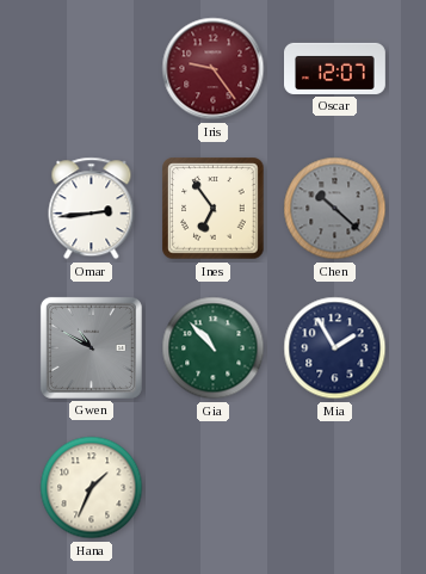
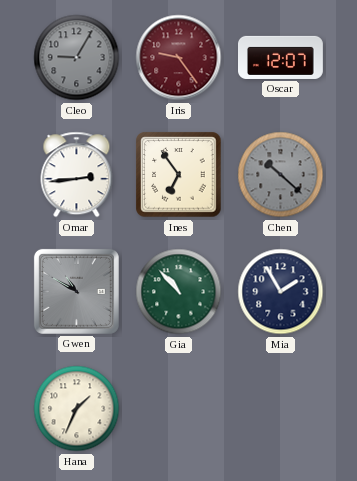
Cleo: none -> 9:05
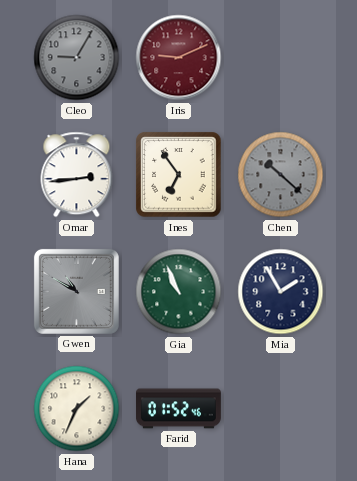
Iris: 9:24 -> 9:11
Oscar: 12:07 -> none
Gia: 10:53 -> 10:56
Farid: none -> 01:52
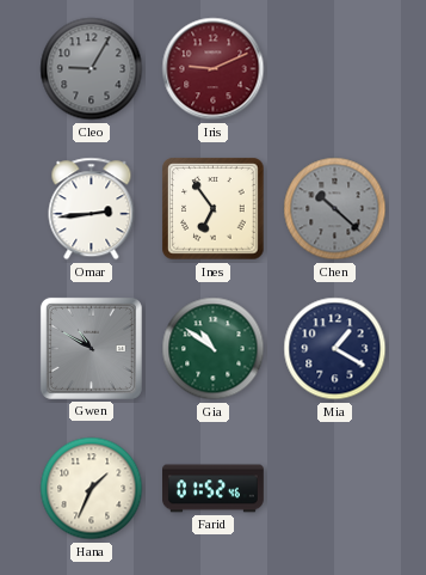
Gia: 10:56 -> 10:51
Mia: 1:55 -> 1:20
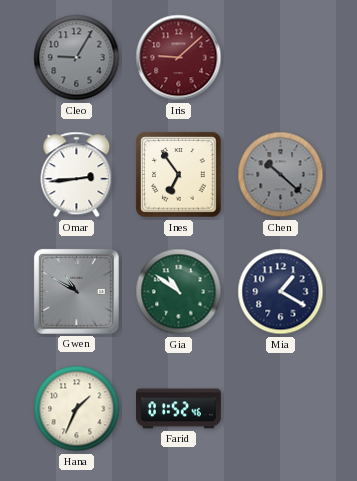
Iris: 9:11 -> 9:08
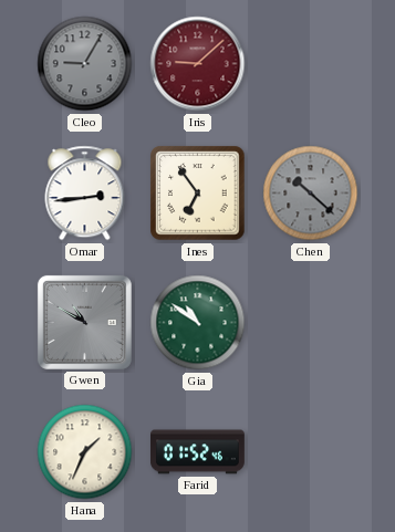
Mia: 1:20 -> none
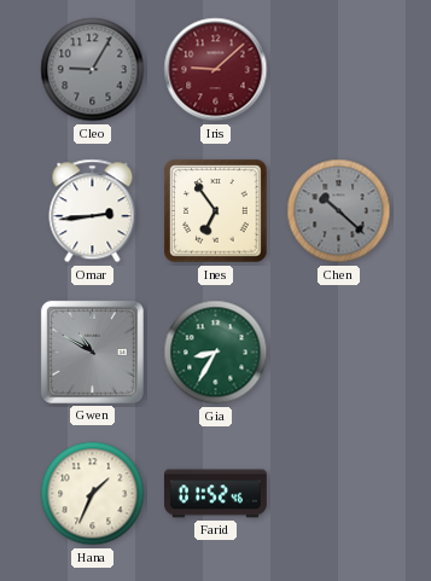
Gia: 10:51 -> 8:35
